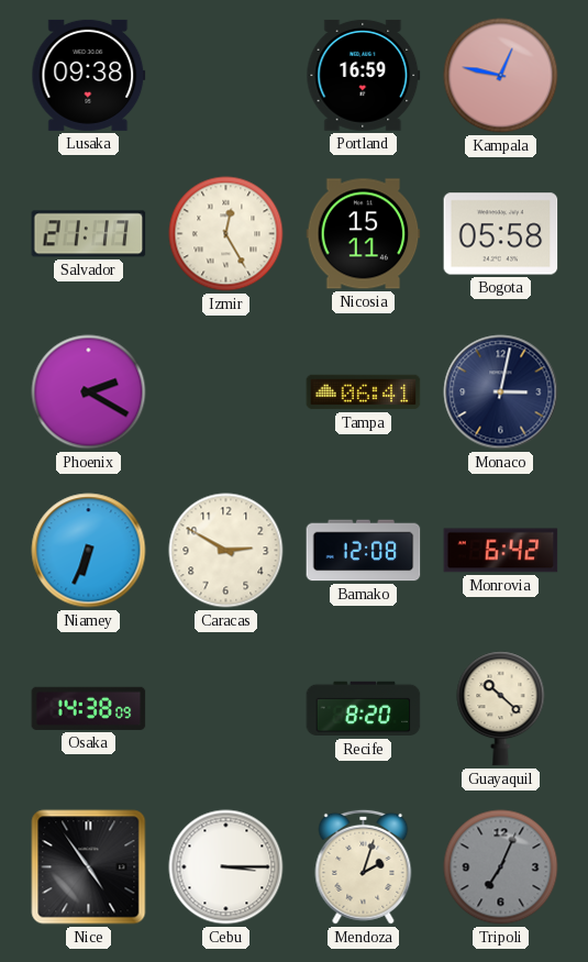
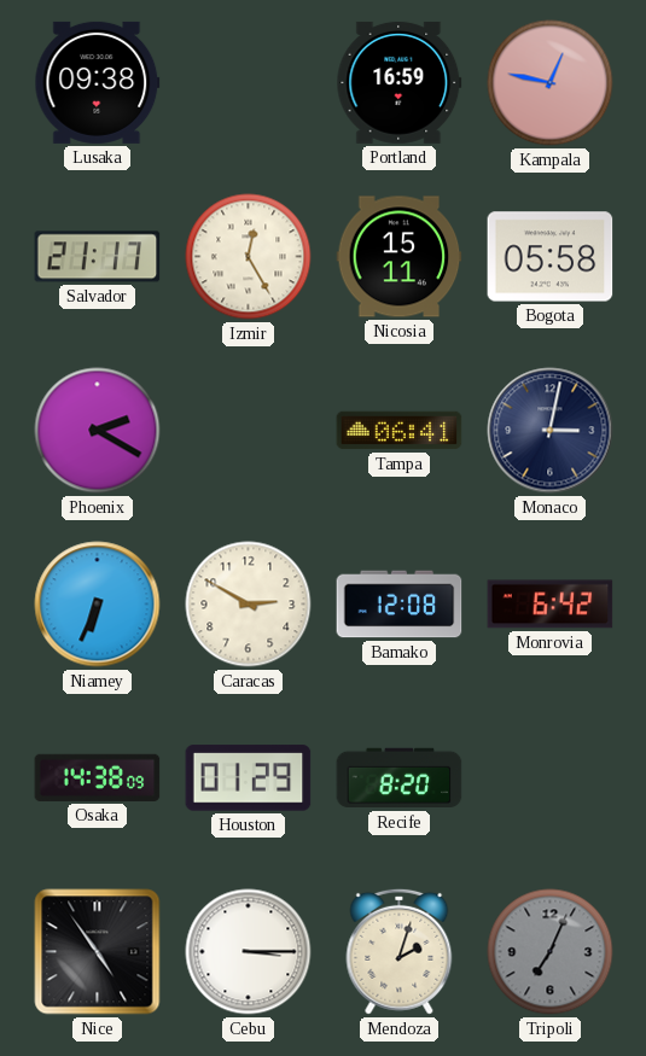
Houston: none -> 01:29
Guayaquil: 10:22 -> none
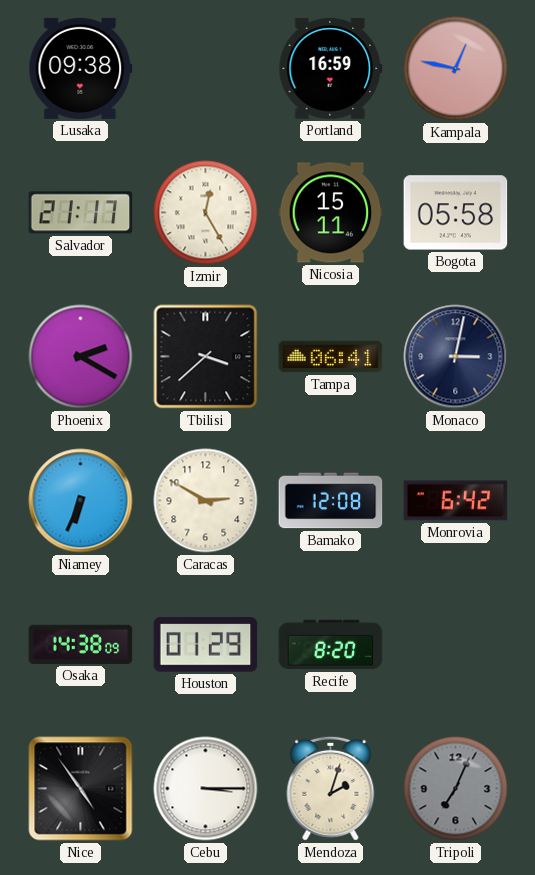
Tbilisi: none -> 3:38
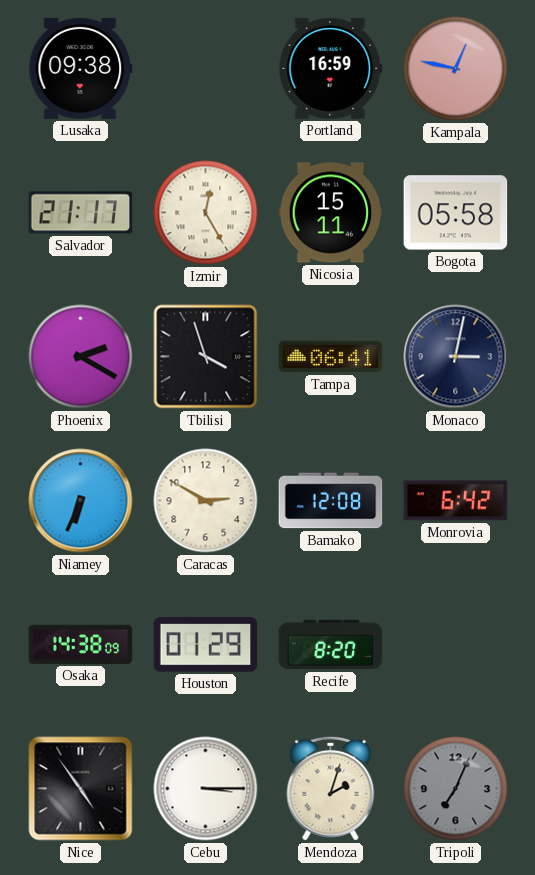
Tbilisi: 3:38 -> 3:57
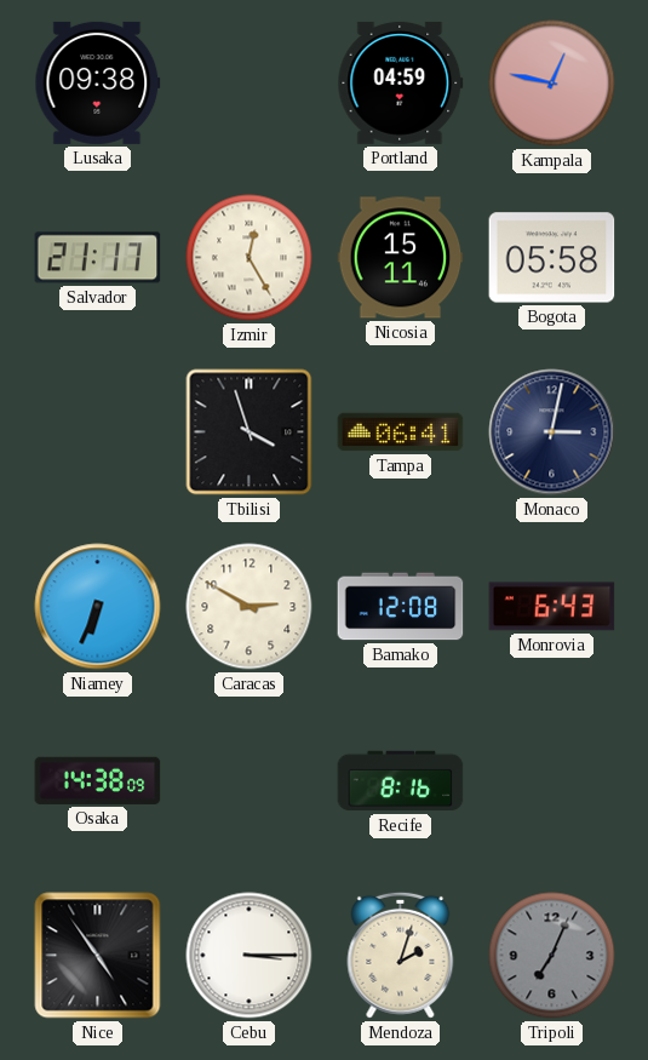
Portland: 16:59 -> 04:59
Phoenix: 2:20 -> none
Monrovia: 6:42 -> 6:43
Houston: 01:29 -> none
Recife: 8:20 -> 8:16
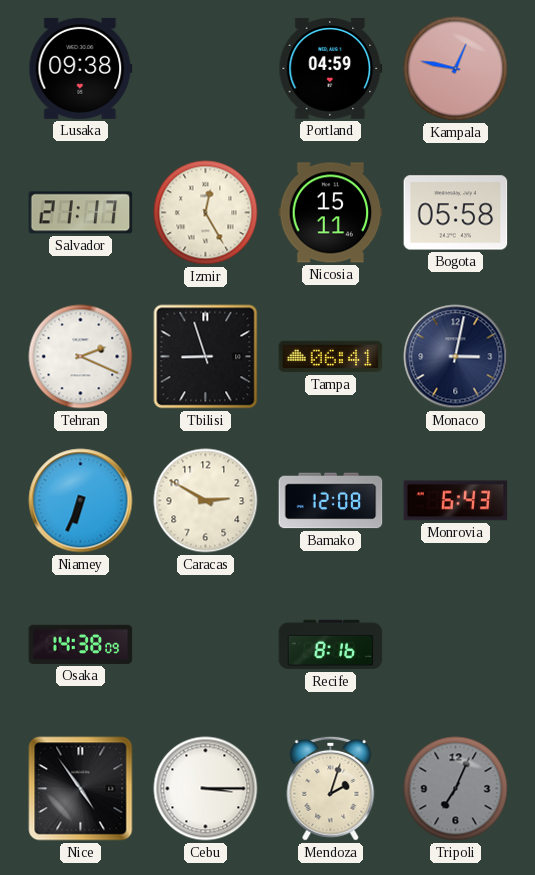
Tehran: none -> 2:19
Tbilisi: 3:57 -> 8:57
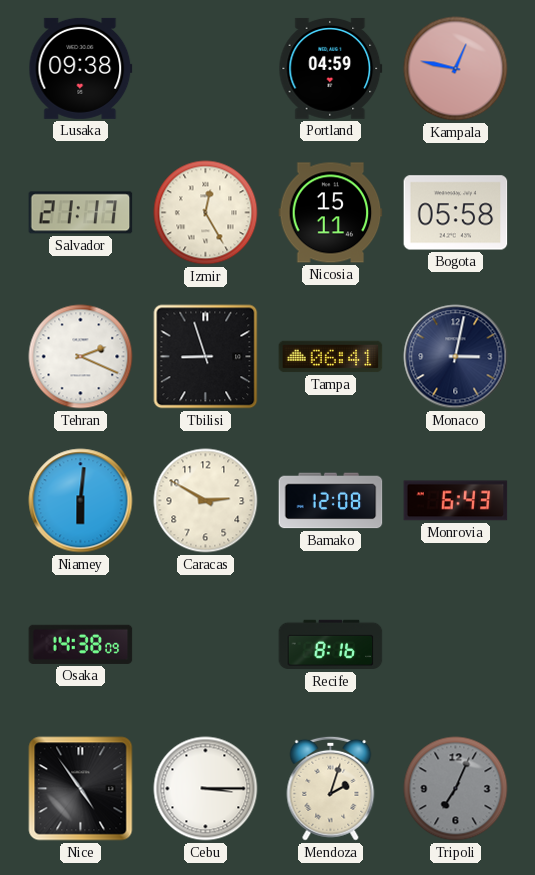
Niamey: 6:34 -> 6:01
